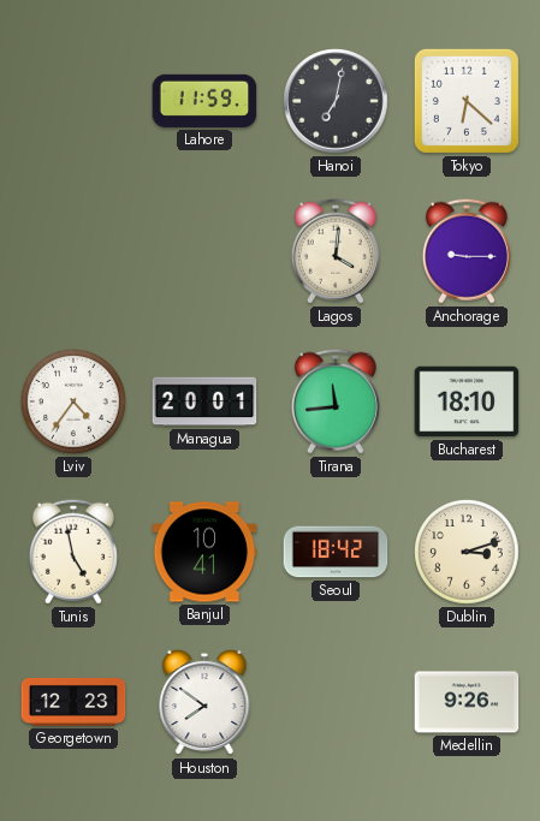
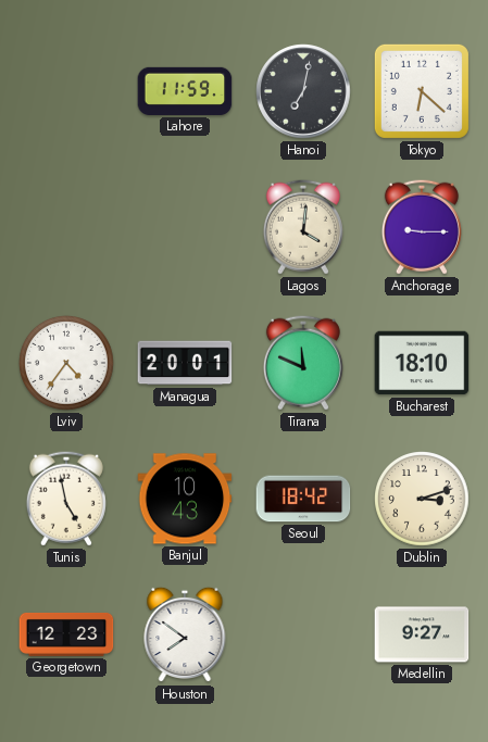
Tirana: 11:44 -> 11:49
Banjul: 10:41 -> 10:43
Medellin: 9:26 -> 9:27
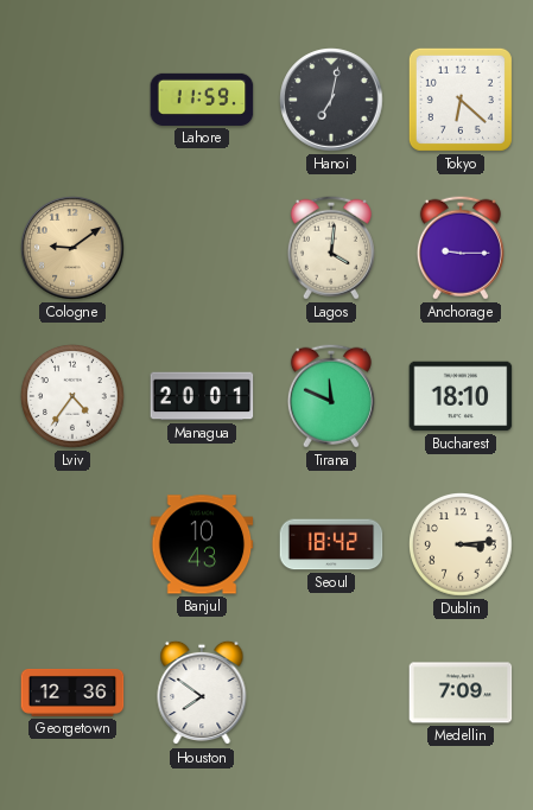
Cologne: none -> 9:09
Tunis: 4:58 -> none
Dublin: 3:12 -> 3:14
Georgetown: 12:23 -> 12:36
Medellin: 9:27 -> 7:09
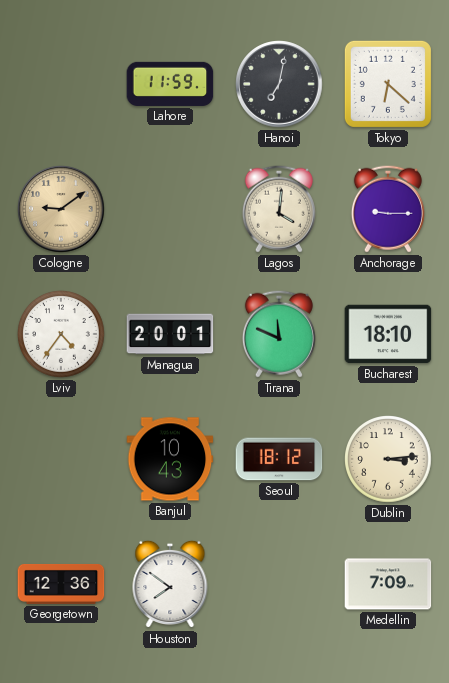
Seoul: 18:42 -> 18:12
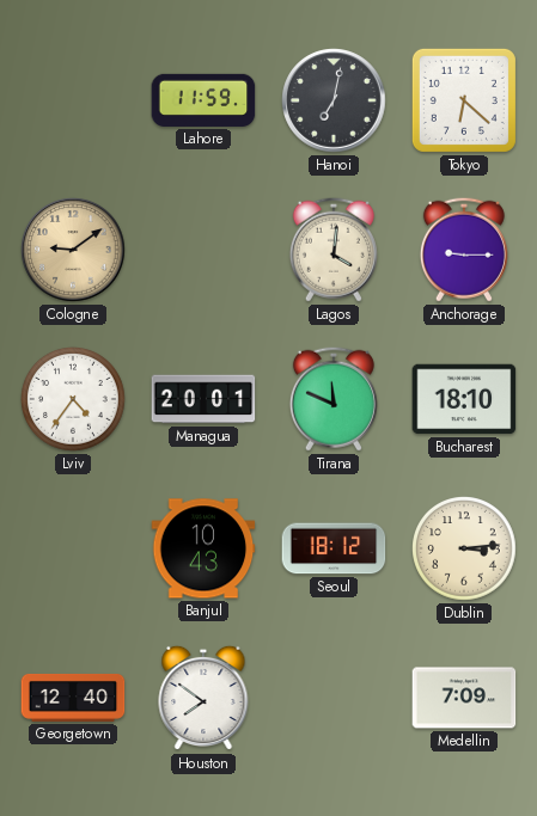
Georgetown: 12:36 -> 12:40
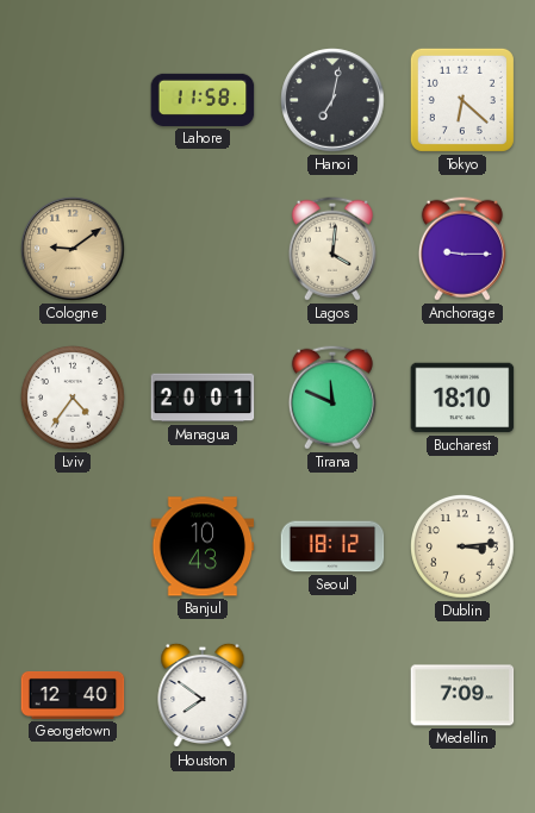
Lahore: 11:59 -> 11:58
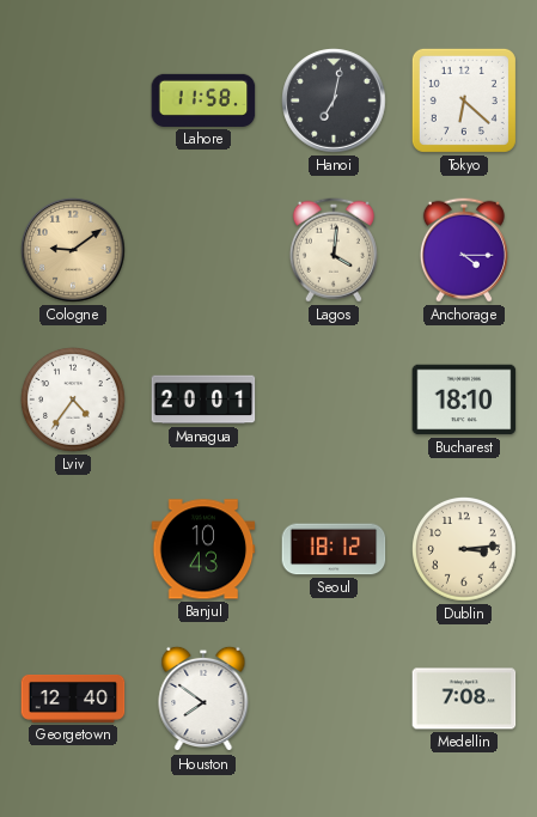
Anchorage: 9:15 -> 4:15
Tirana: 11:49 -> none
Medellin: 7:09 -> 7:08
